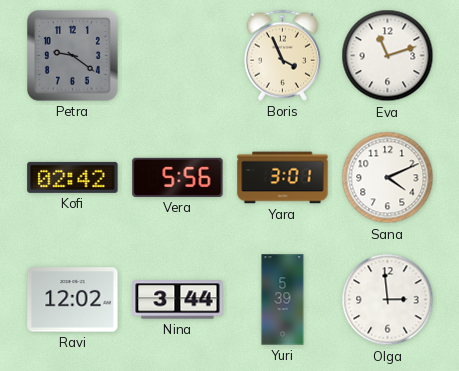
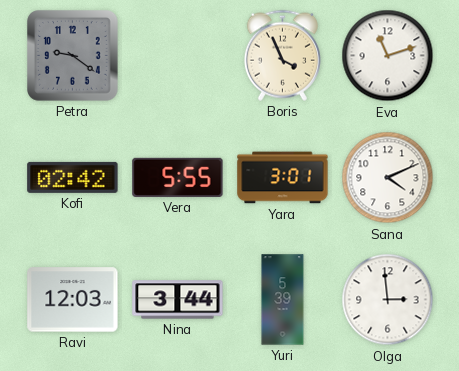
Vera: 5:56 -> 5:55
Ravi: 12:02 -> 12:03
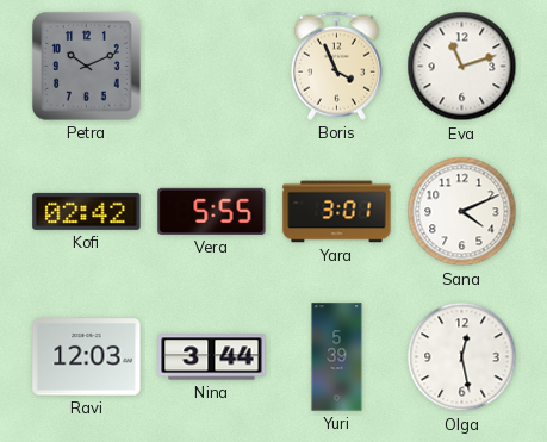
Petra: 9:21 -> 10:11
Olga: 2:59 -> 12:28
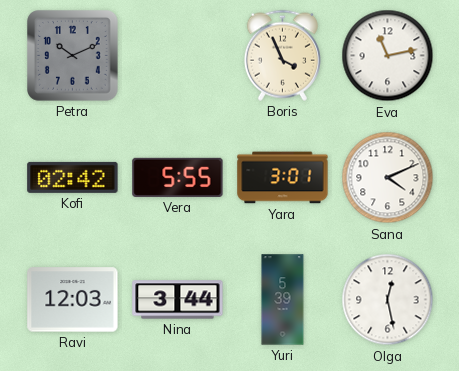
Eva: 11:12 -> 11:13
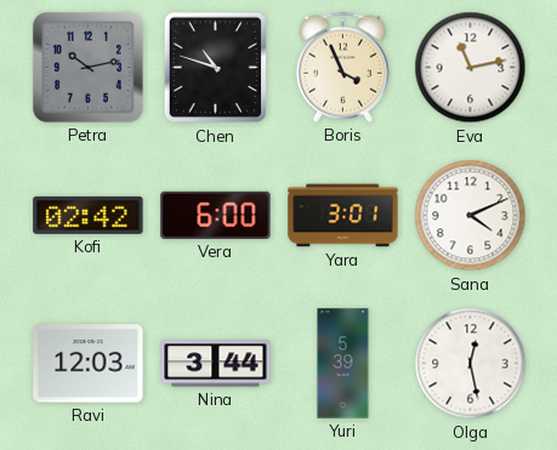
Petra: 10:11 -> 10:13
Chen: none -> 10:48
Vera: 5:55 -> 6:00
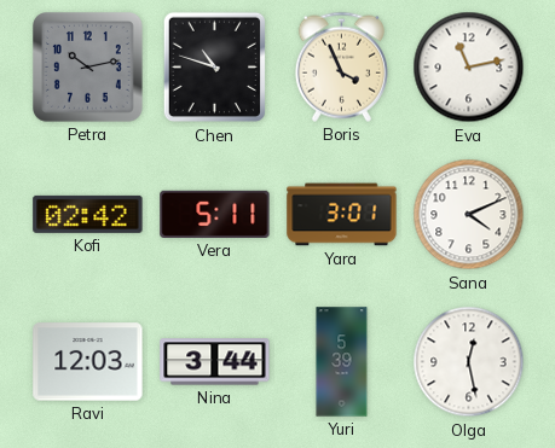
Vera: 6:00 -> 5:11
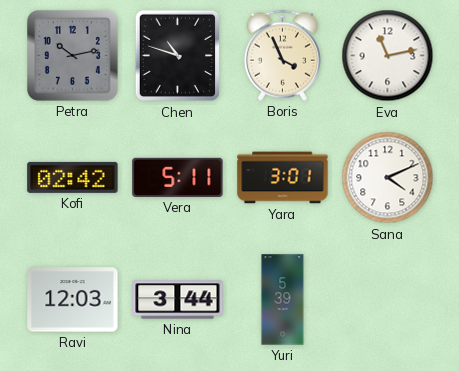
Olga: 12:28 -> none
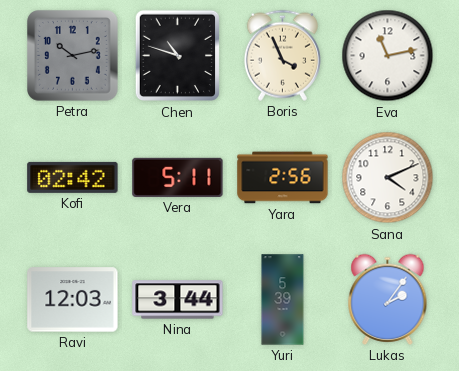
Yara: 3:01 -> 2:56
Lukas: none -> 2:06
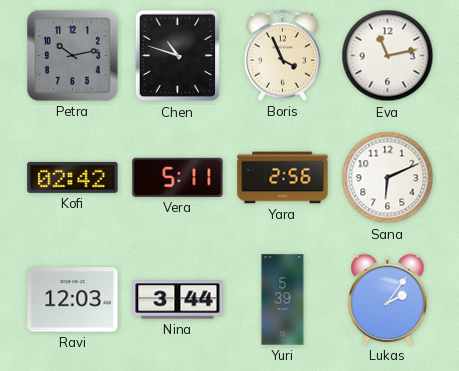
Sana: 4:11 -> 6:11
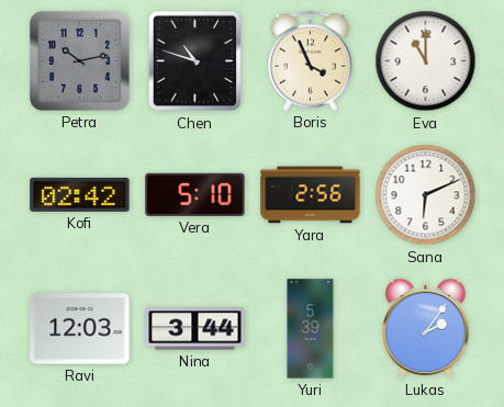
Eva: 11:13 -> 11:00
Vera: 5:11 -> 5:10
